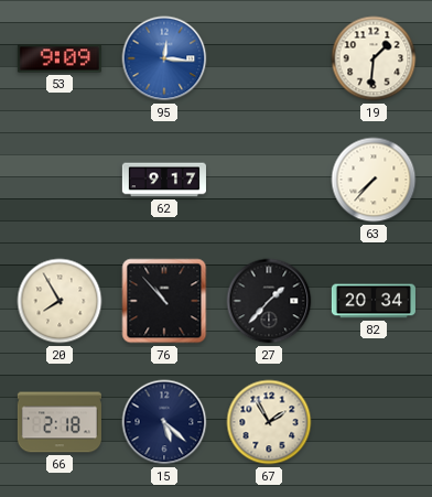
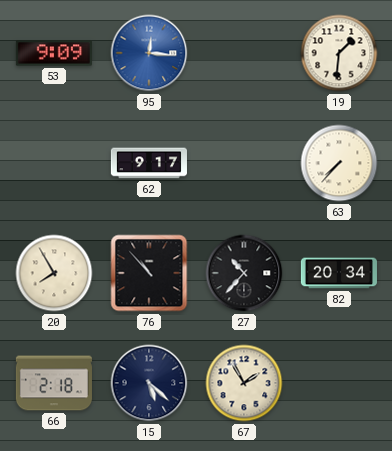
27: 1:37 -> 10:37
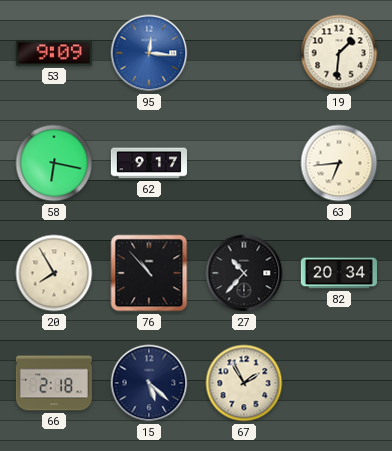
58: none -> 6:17
63: 7:37 -> 6:44
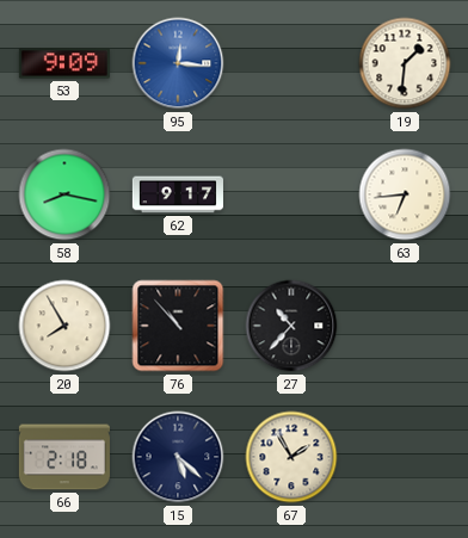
58: 6:17 -> 8:17
82: 20:34 -> none
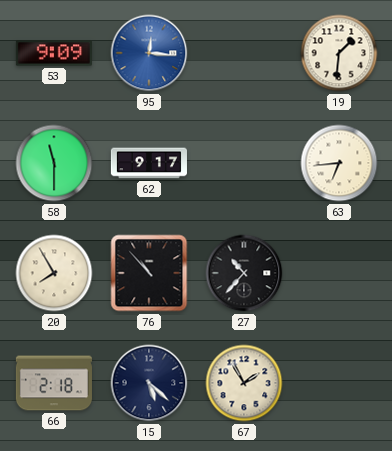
58: 8:17 -> 11:30
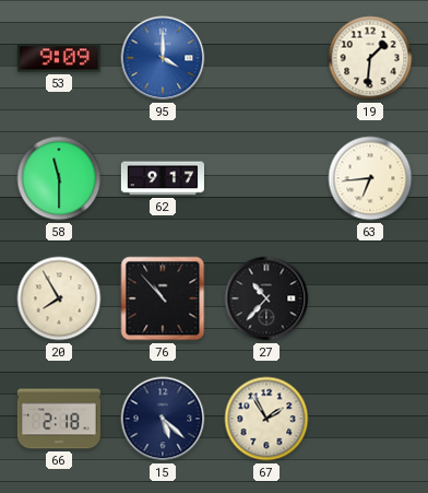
95: 12:16 -> 4:00
